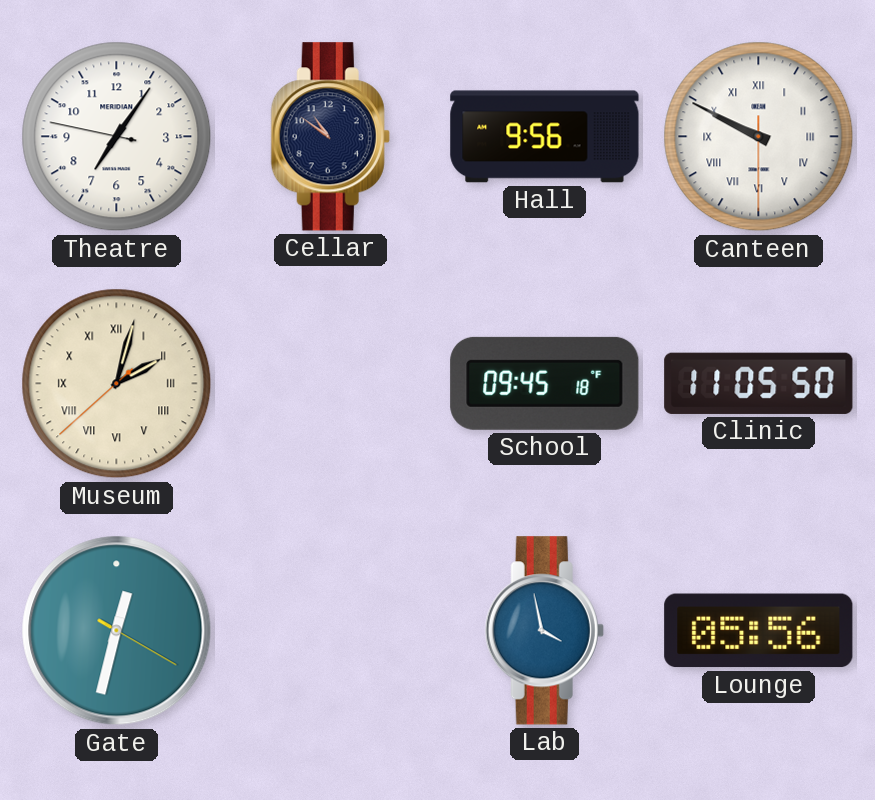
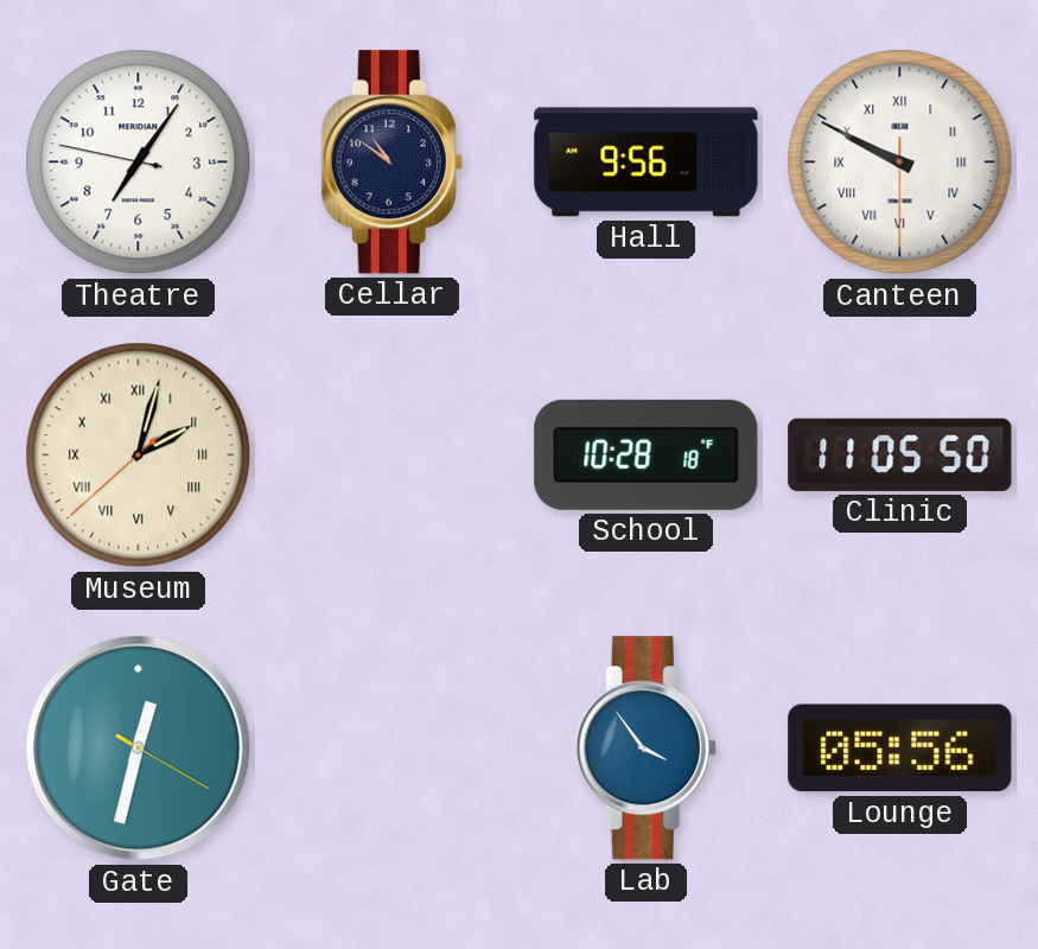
School: 09:45 -> 10:28
Lab: 3:58 -> 3:54
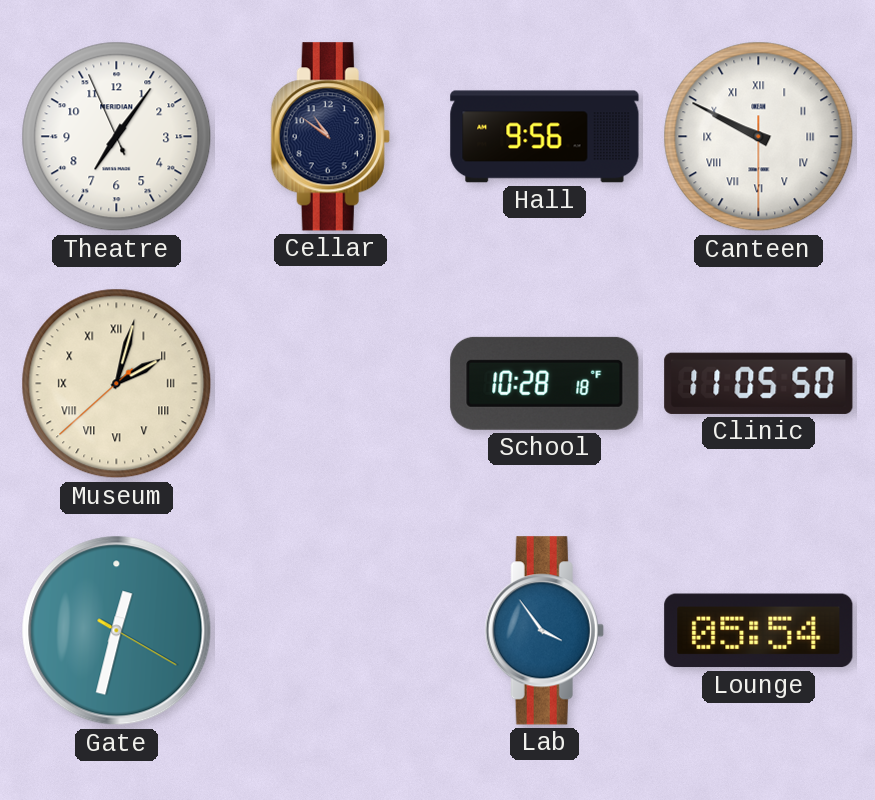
Theatre: 7:05:47 -> 7:05:56
Lounge: 05:56 -> 05:54
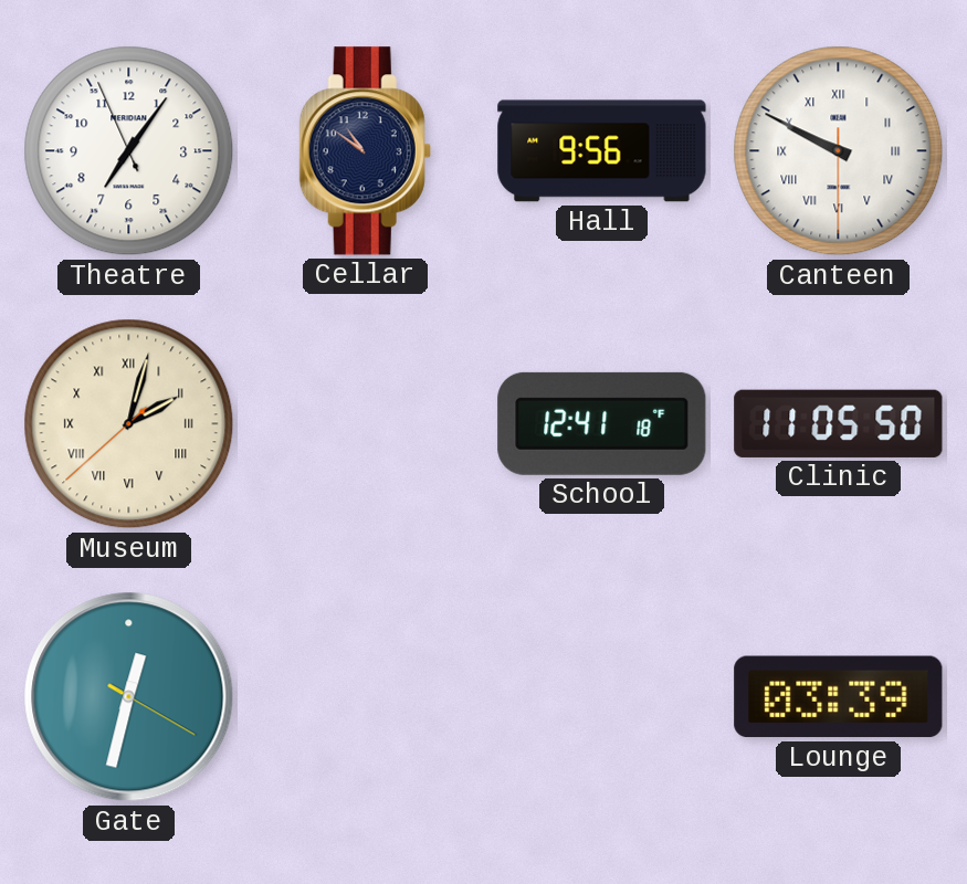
School: 10:28 -> 12:41
Lab: 3:54 -> none
Lounge: 05:54 -> 03:39
